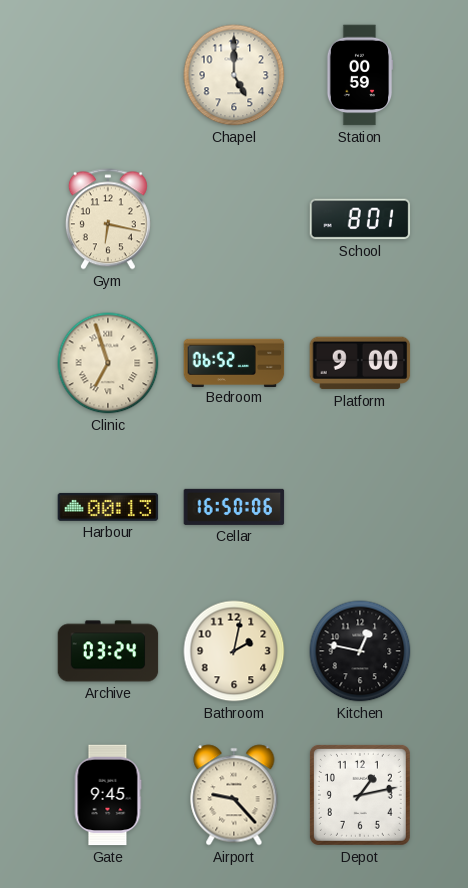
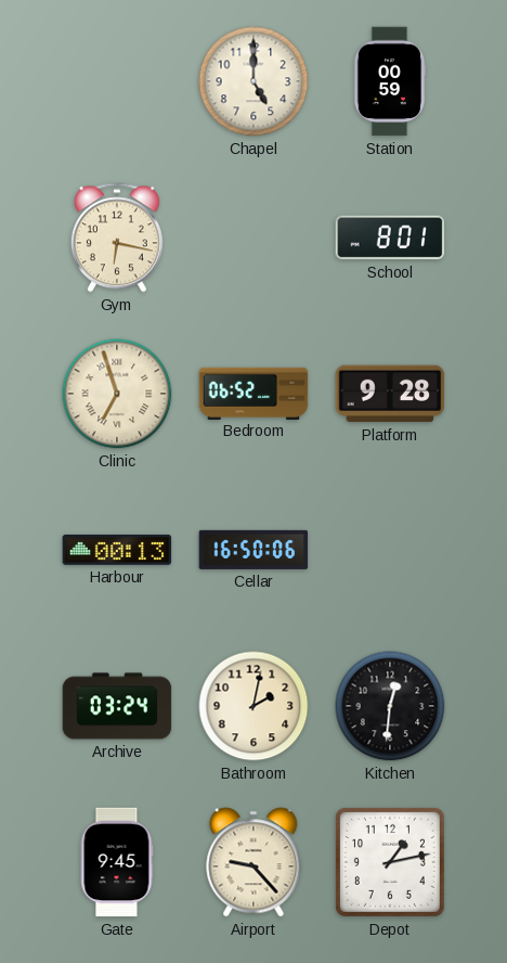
Platform: 9:00 -> 9:28
Kitchen: 12:47 -> 12:31
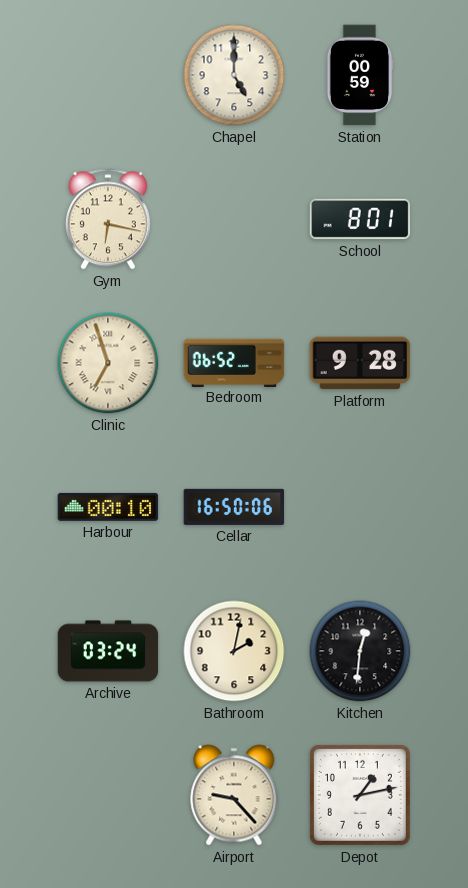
Harbour: 00:13 -> 00:10
Gate: 9:45 -> none
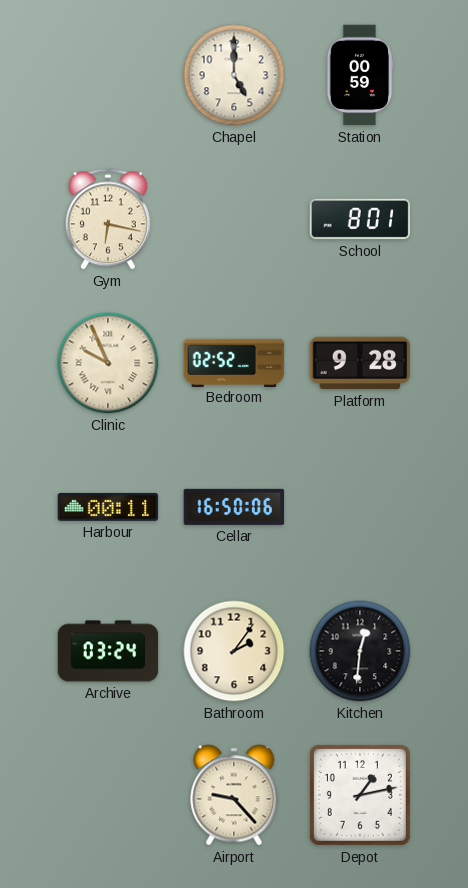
Clinic: 6:57 -> 9:56
Bedroom: 06:52 -> 02:52
Harbour: 00:10 -> 00:11
Bathroom: 2:02 -> 2:06
